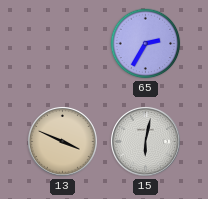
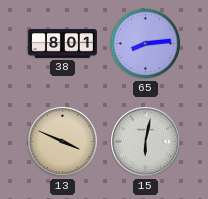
38: none -> 8:01
65: 2:35 -> 8:14
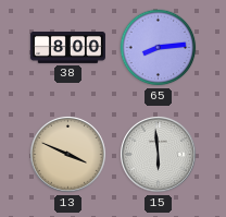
38: 8:01 -> 8:00
15: 6:02 -> 5:59
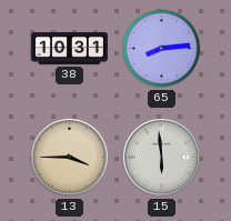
38: 8:00 -> 10:31
13: 3:49 -> 3:45
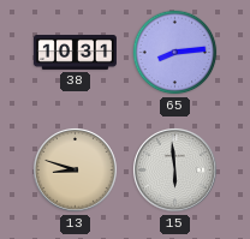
13: 3:45 -> 8:48
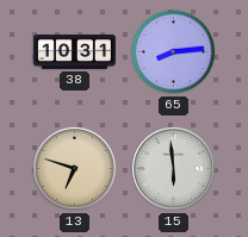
13: 8:48 -> 6:48
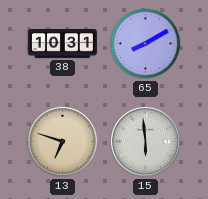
65: 8:14 -> 8:10
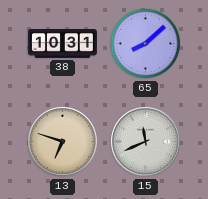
65: 8:10 -> 8:08
15: 5:59 -> 11:41
